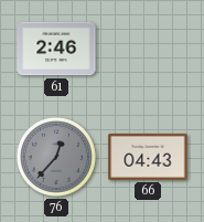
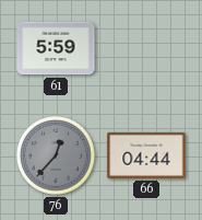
61: 2:46 -> 5:59
66: 04:43 -> 04:44
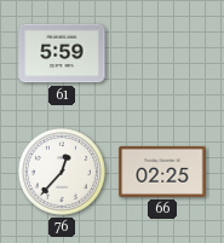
76 dial: grey -> white
66: 04:44 -> 02:25
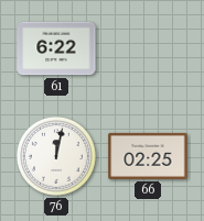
61: 5:59 -> 6:22
76: 12:37 -> 12:02
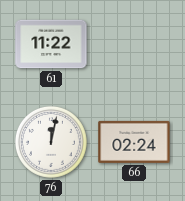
61: 6:22 -> 11:22
66: 02:25 -> 02:24
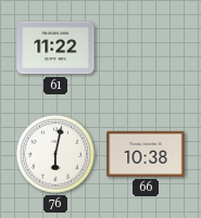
76: 12:02 -> 6:02
66: 02:24 -> 10:38
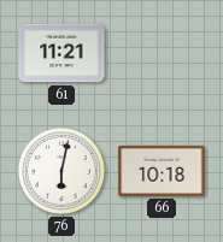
61: 11:22 -> 11:21
66: 10:38 -> 10:18
